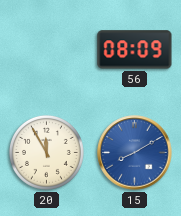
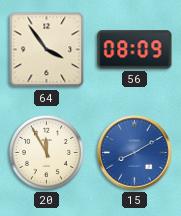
64: none -> 3:54
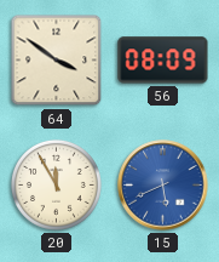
64: 3:54 -> 3:51
15: 8:10 -> 5:41
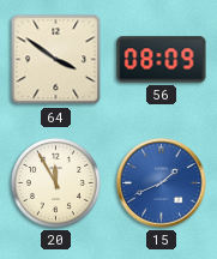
15: 5:41 -> 1:41
